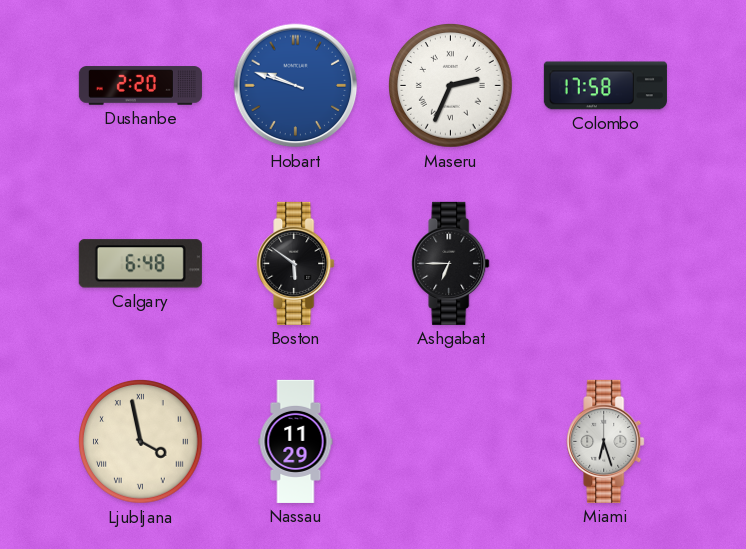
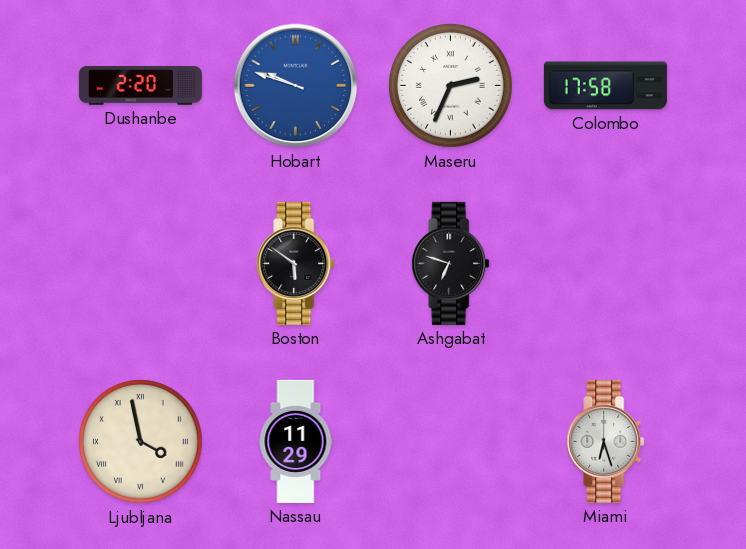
Calgary: 6:48 -> none
Ashgabat: 6:45 -> 6:48
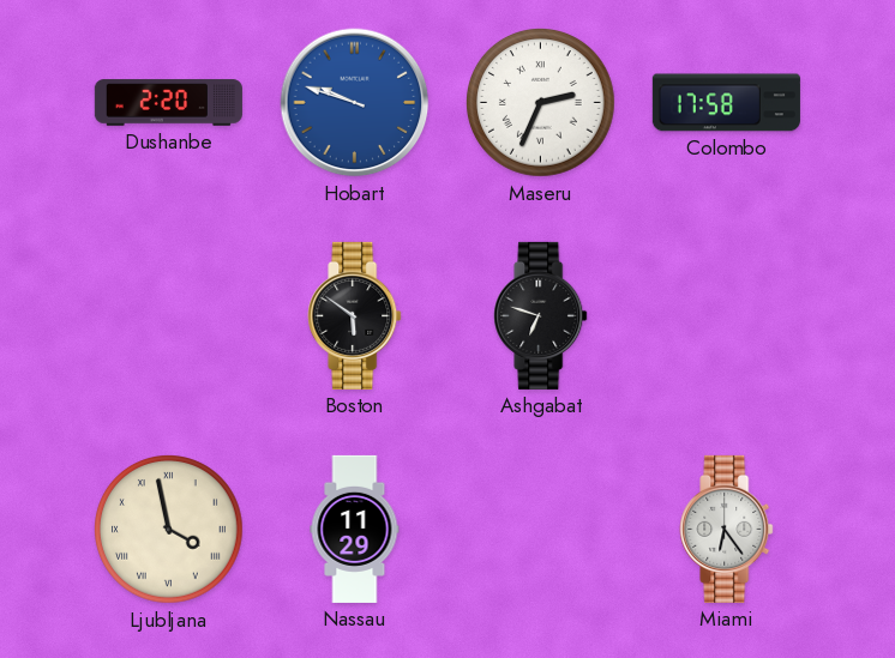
Miami: 6:27 -> 6:24
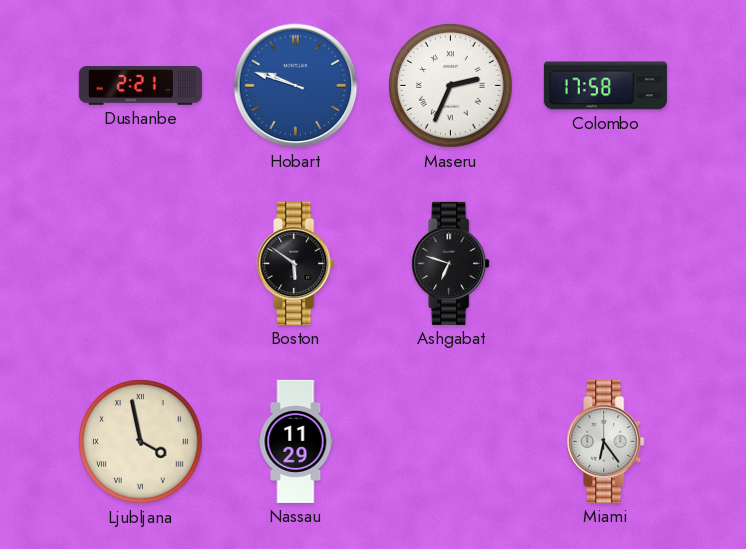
Dushanbe: 2:20 -> 2:21
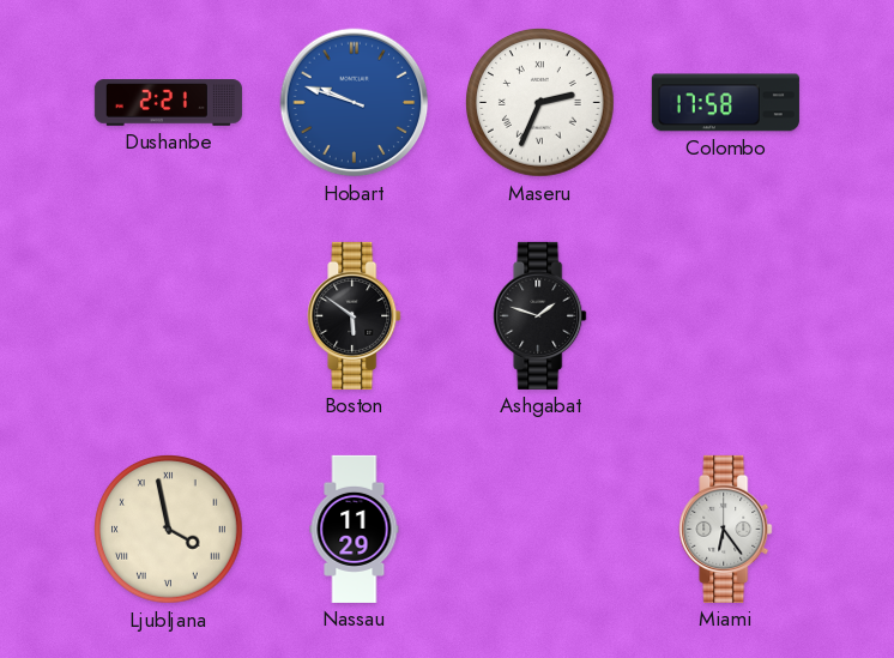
Ashgabat: 6:48 -> 1:48
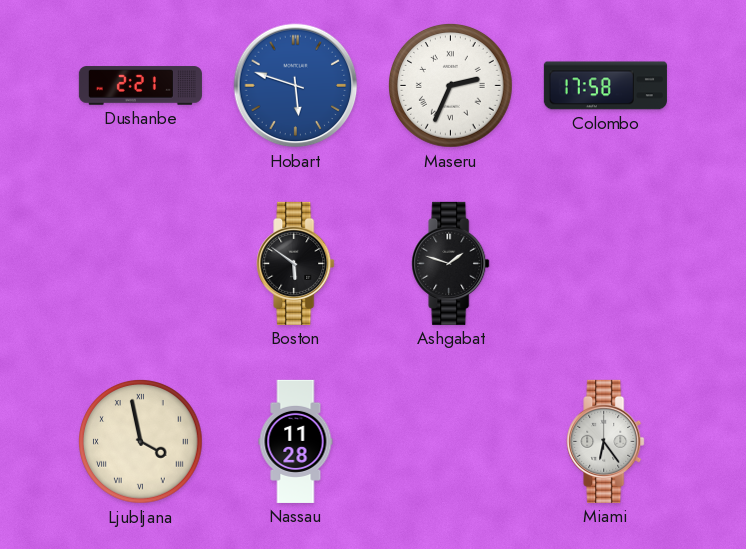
Hobart: 9:48 -> 5:48
Nassau: 11:29 -> 11:28
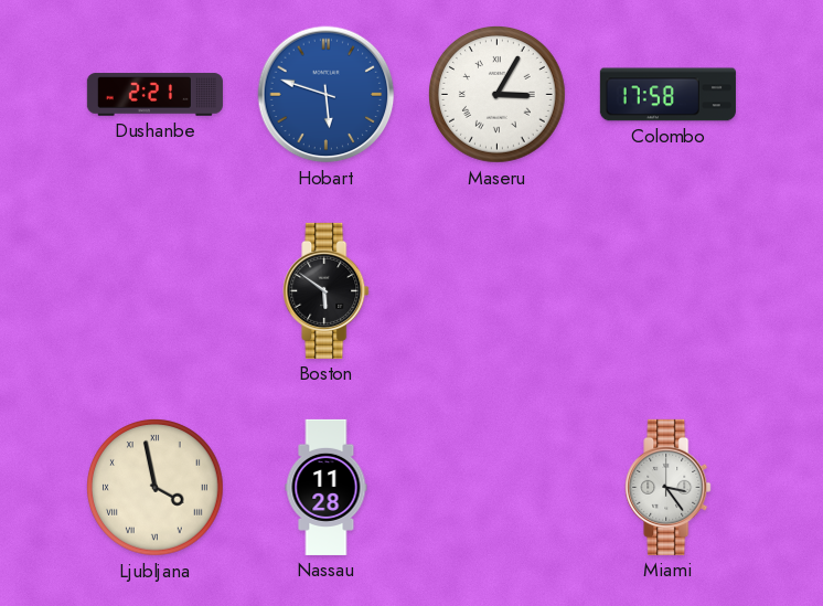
Maseru: 2:34 -> 3:05
Ashgabat: 1:48 -> none
Miami: 6:24 -> 3:24
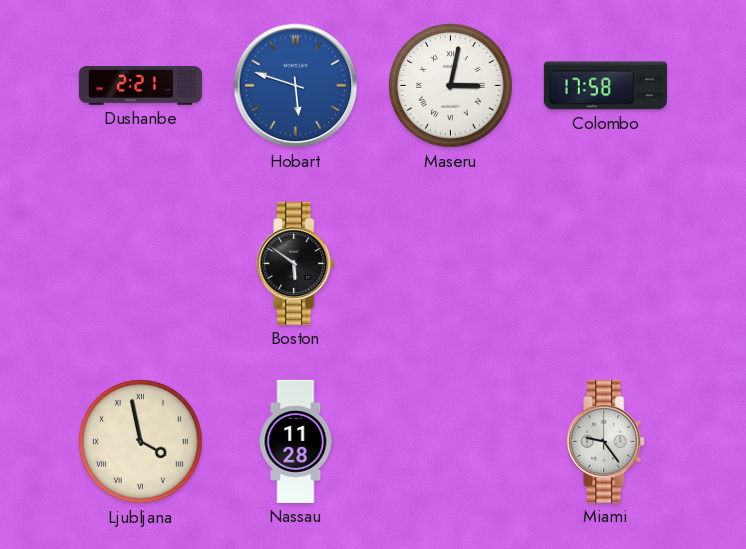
Maseru: 3:05 -> 3:02
Miami: 3:24 -> 9:24
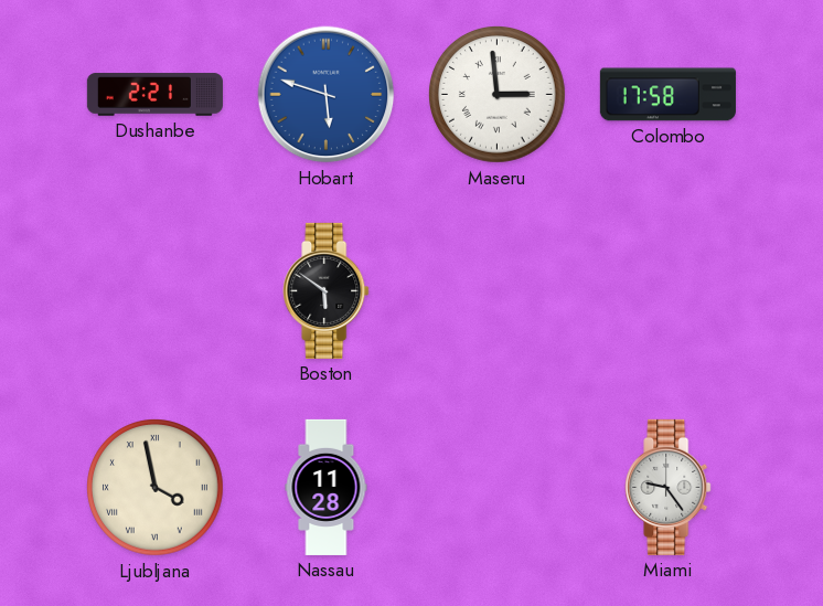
Maseru: 3:02 -> 2:59
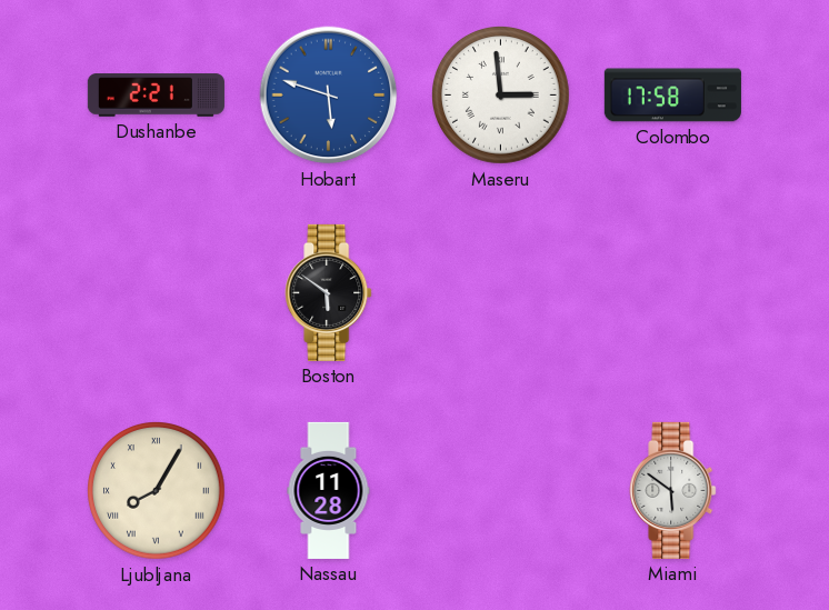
Ljubljana: 3:58 -> 8:05
Miami: 9:24 -> 5:51
